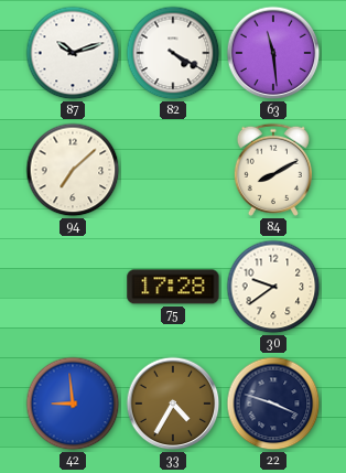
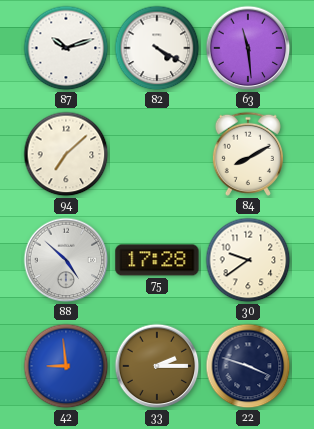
88: none -> 4:52
33: 4:35 -> 2:15
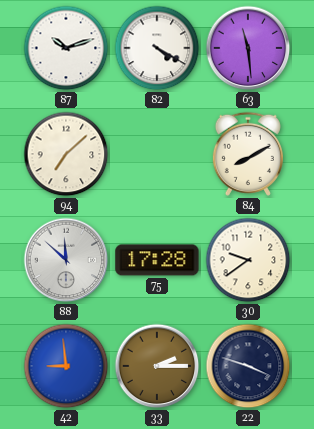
88: 4:52 -> 11:52
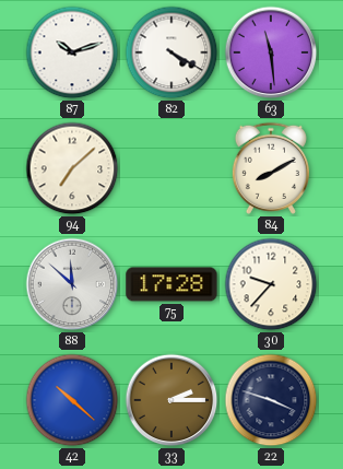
30: 9:39 -> 9:37
42: 8:59 -> 10:22
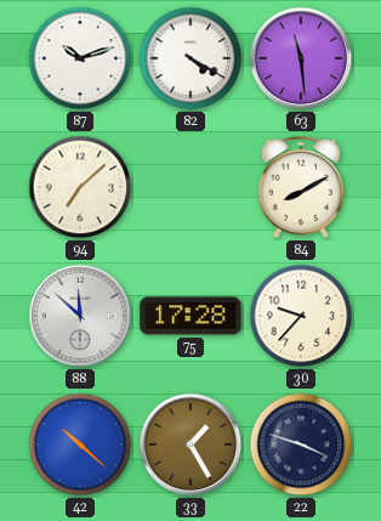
33: 2:15 -> 1:25
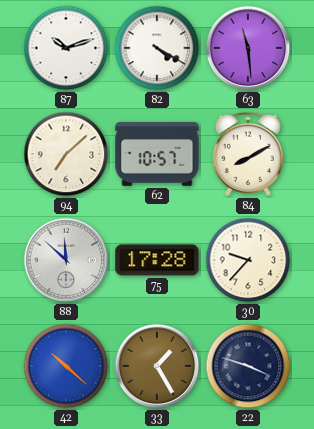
62: none -> 10:57
